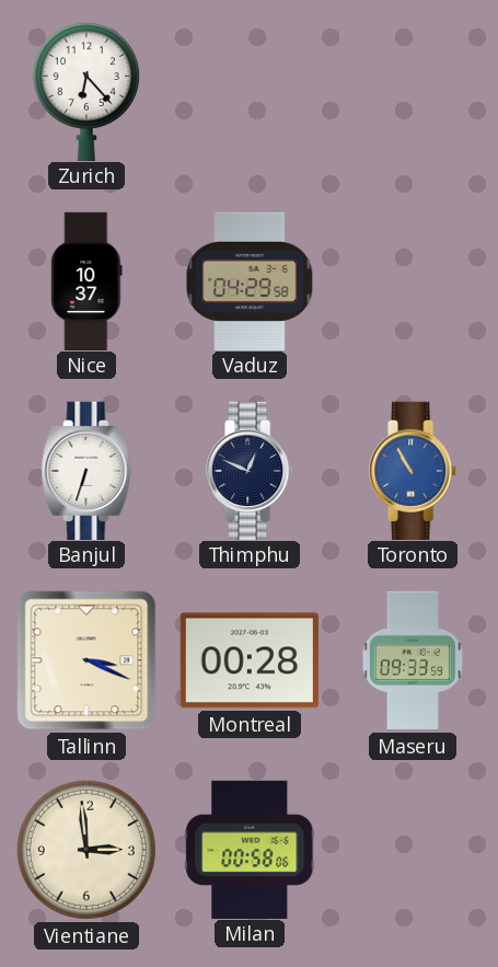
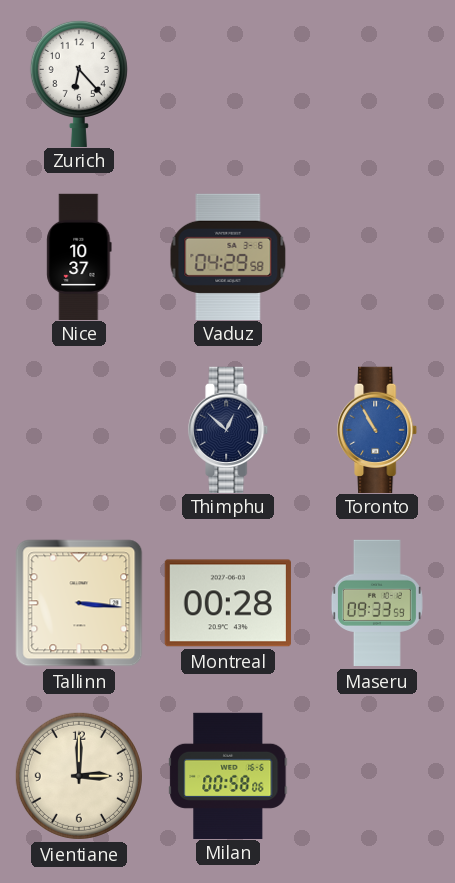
Banjul: 6:33 -> none
Thimphu: 12:49 -> 12:52
Tallinn: 3:19 -> 3:16
Vientiane: 2:59 -> 3:00
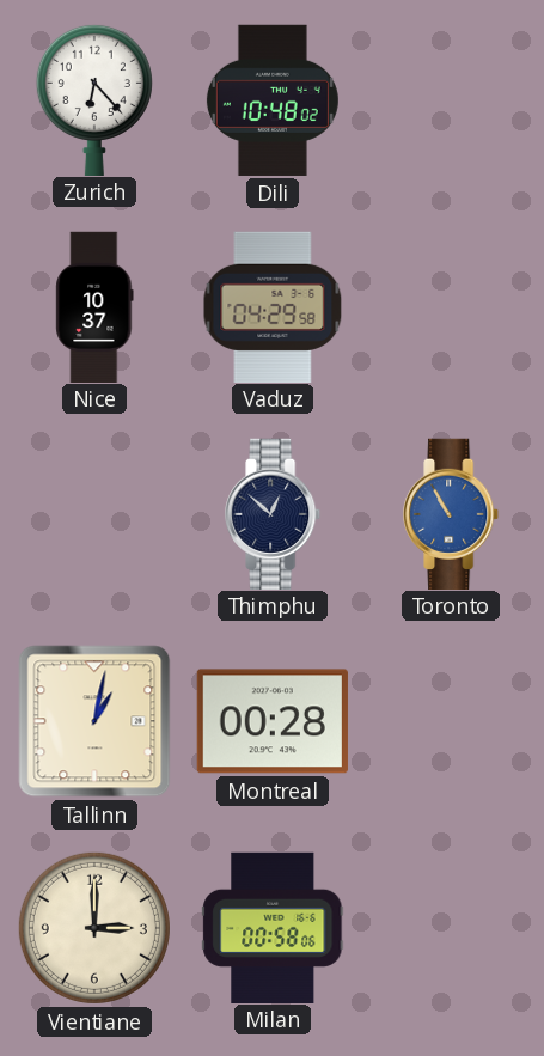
Dili: none -> 10:48
Tallinn: 3:16 -> 1:02
Maseru: 09:33 -> none
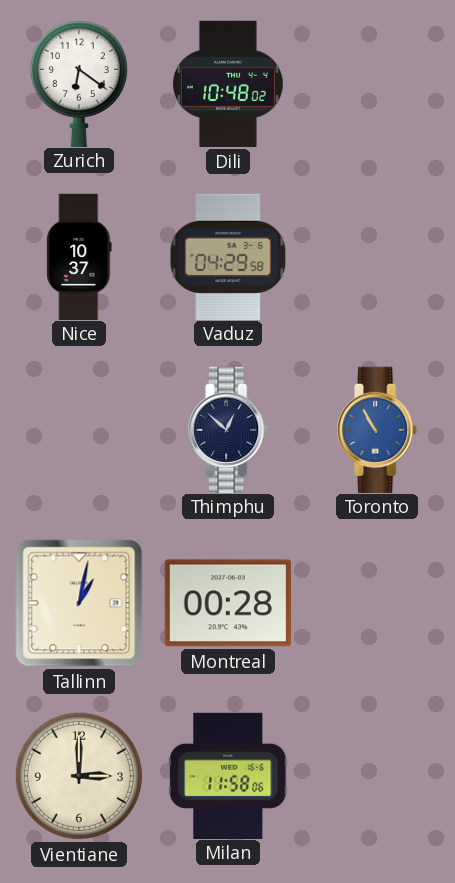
Zurich: 6:23 -> 6:21
Milan: 00:58 -> 11:58
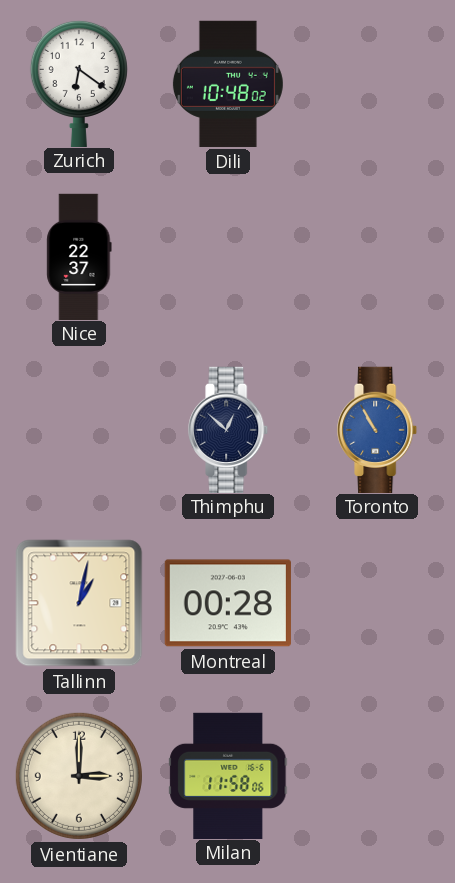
Nice: 10:37 -> 22:37
Vaduz: 04:29 -> none
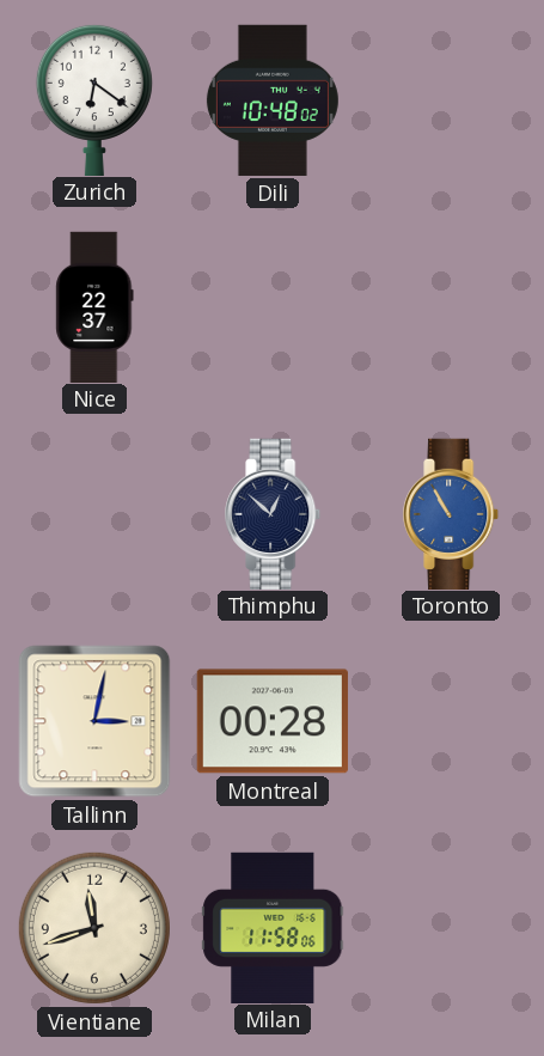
Tallinn: 1:02 -> 3:02
Vientiane: 3:00 -> 11:42
